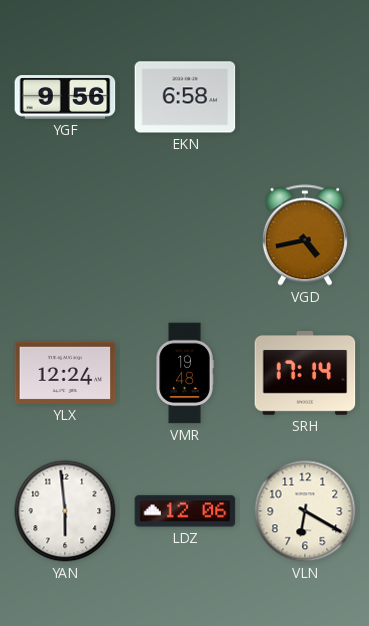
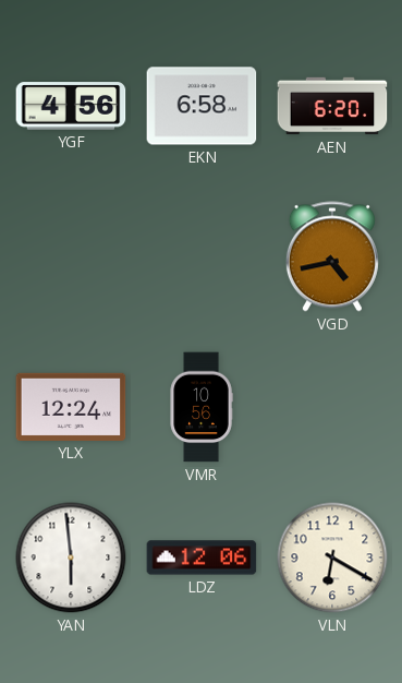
YGF: 9:56 -> 4:56
AEN: none -> 6:20
VMR: 19:48 -> 10:56
SRH: 17:14 -> none
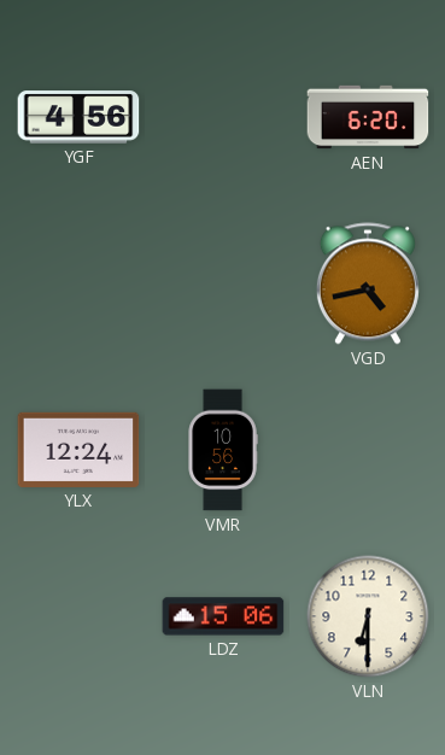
EKN: 6:58 -> none
YAN: 5:59 -> none
LDZ: 12:06 -> 15:06
VLN: 6:20 -> 6:30
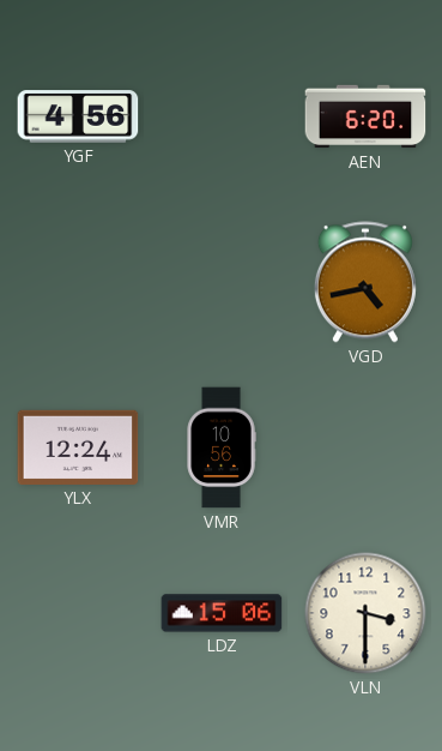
VLN: 6:30 -> 3:30
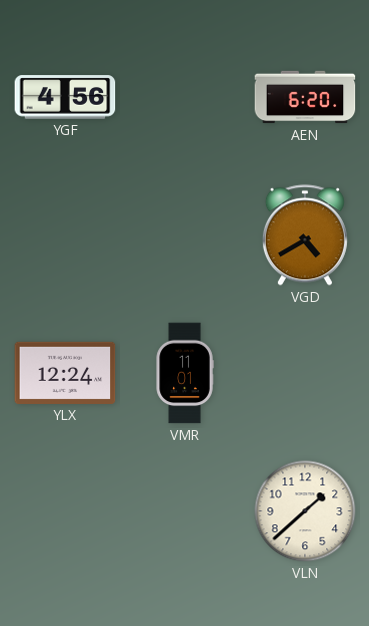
VGD: 4:43 -> 4:40
VMR: 10:56 -> 11:01
LDZ: 15:06 -> none
VLN: 3:30 -> 1:38
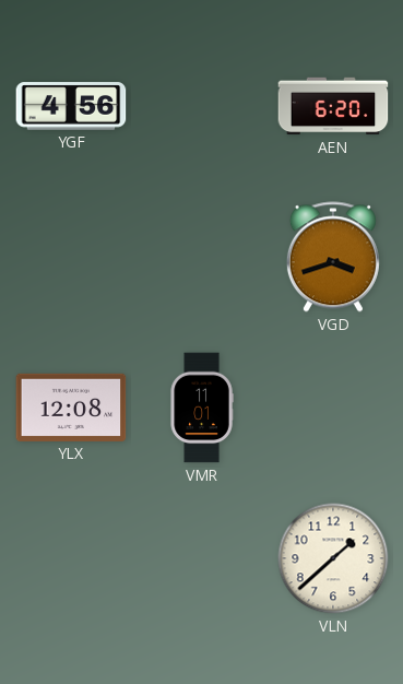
VGD: 4:40 -> 3:42
YLX: 12:24 -> 12:08
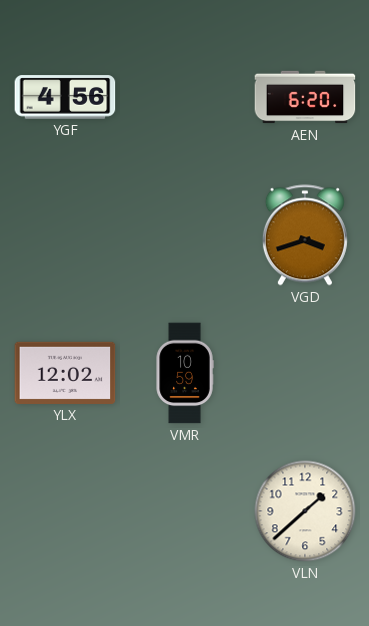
YLX: 12:08 -> 12:02
VMR: 11:01 -> 10:59
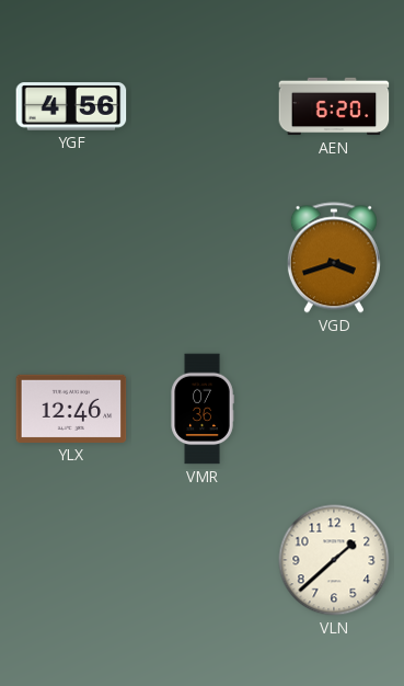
YLX: 12:02 -> 12:46
VMR: 10:59 -> 07:36
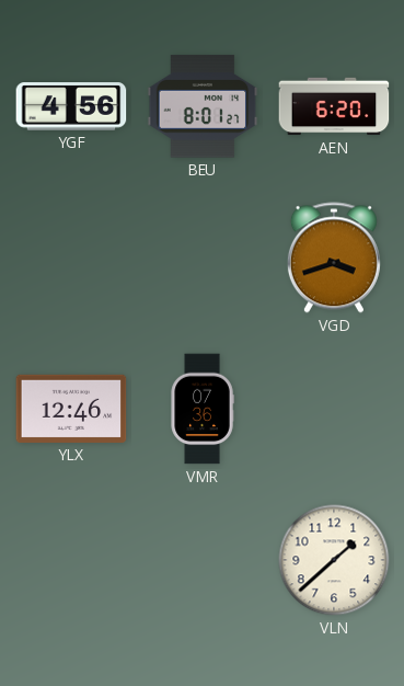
BEU: none -> 8:01
